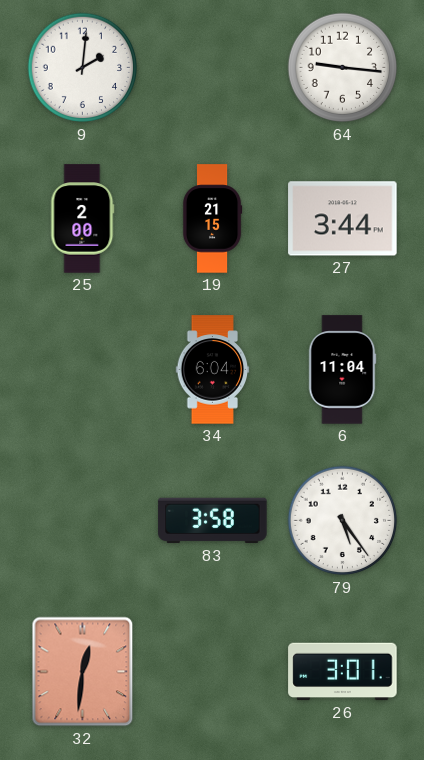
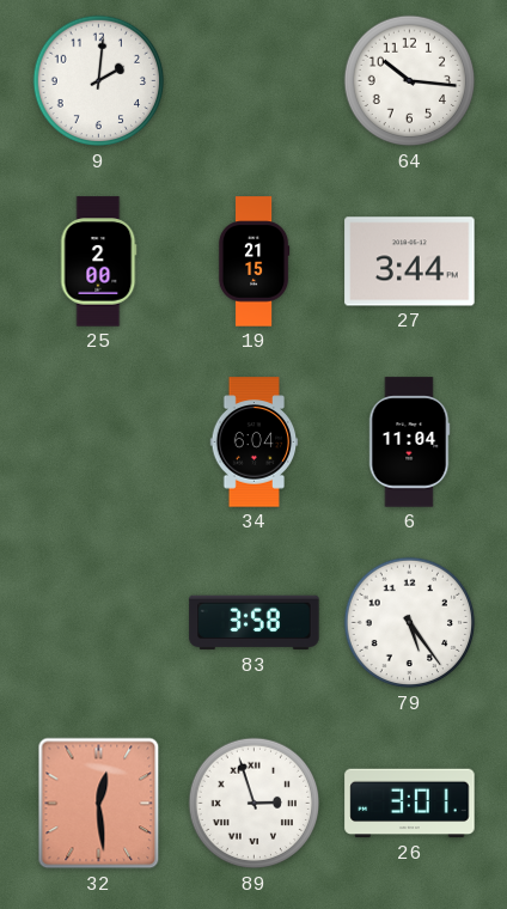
64: 9:16 -> 10:16
32: 12:31 -> 12:29
89: none -> 2:57
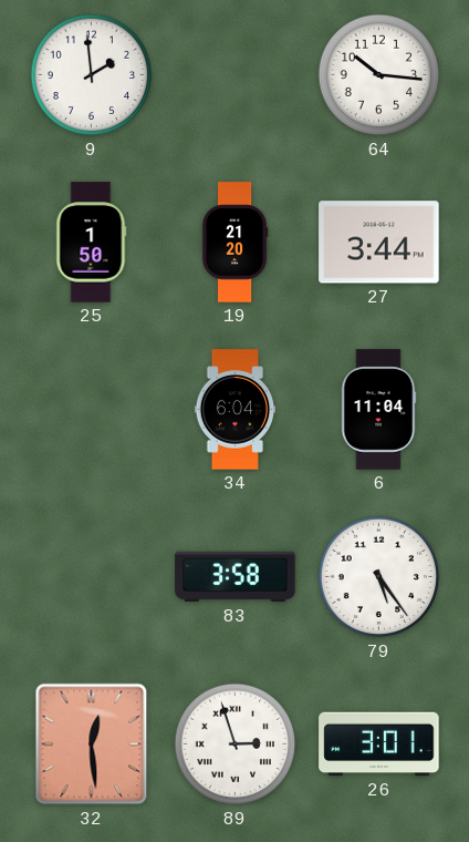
9: 2:01 -> 1:59
25: 2:00 -> 1:50
19: 21:15 -> 21:20
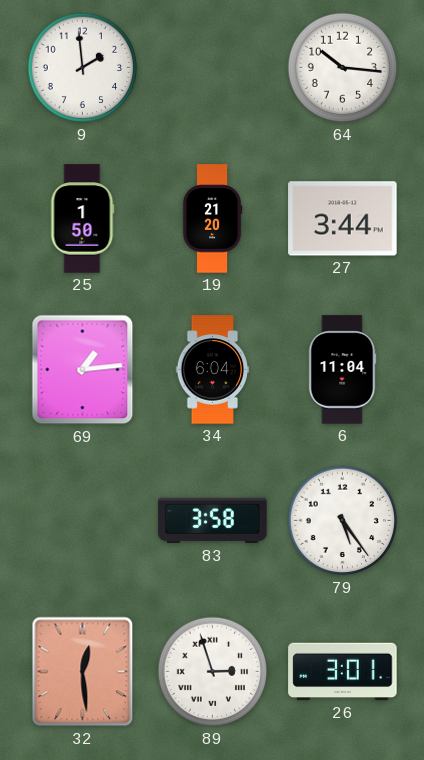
69: none -> 1:14
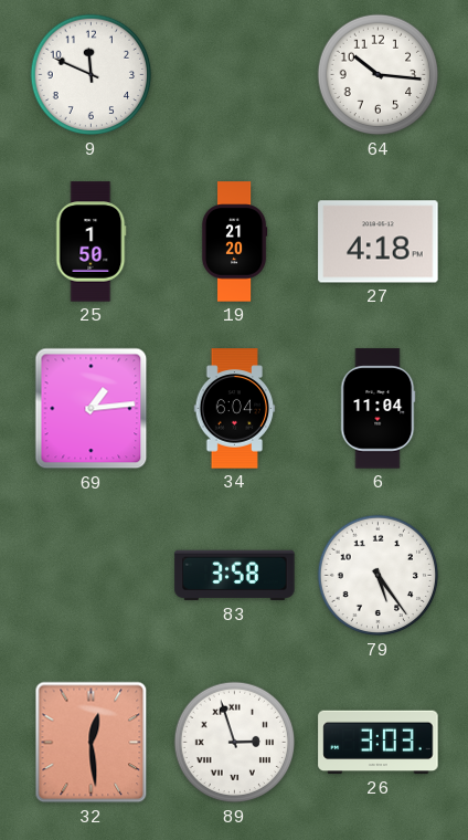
9: 1:59 -> 11:49
27: 3:44 -> 4:18
26: 3:01 -> 3:03
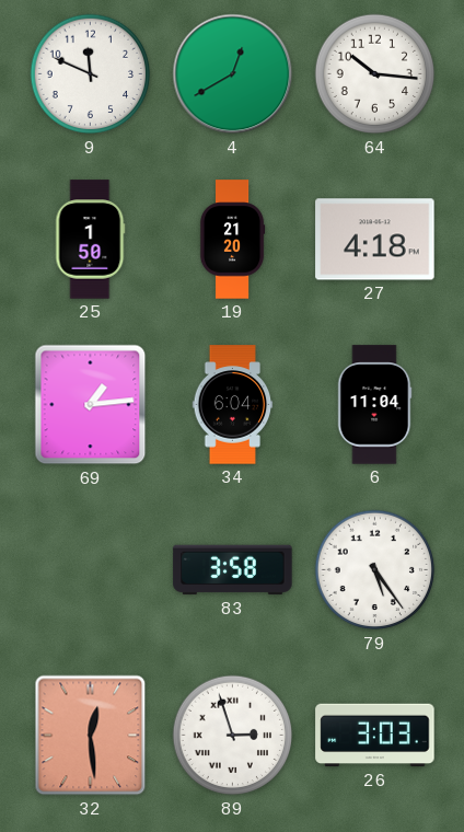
4: none -> 12:40
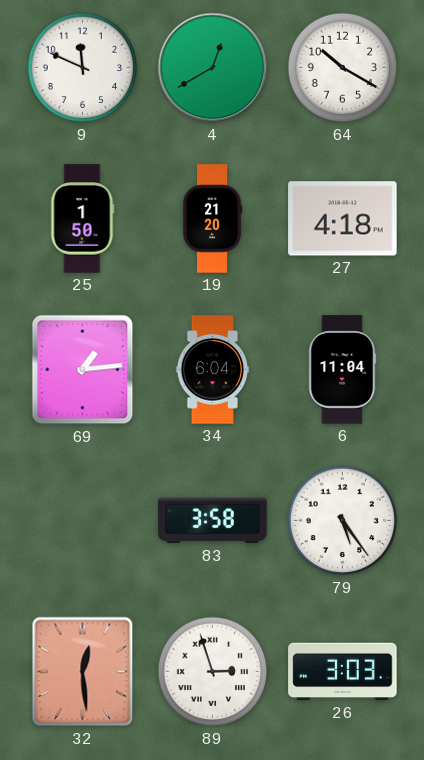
64: 10:16 -> 10:20
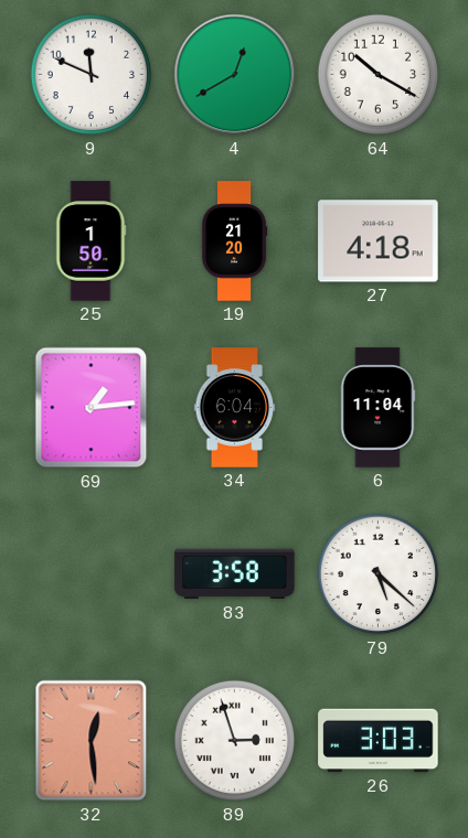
79: 5:24 -> 5:22
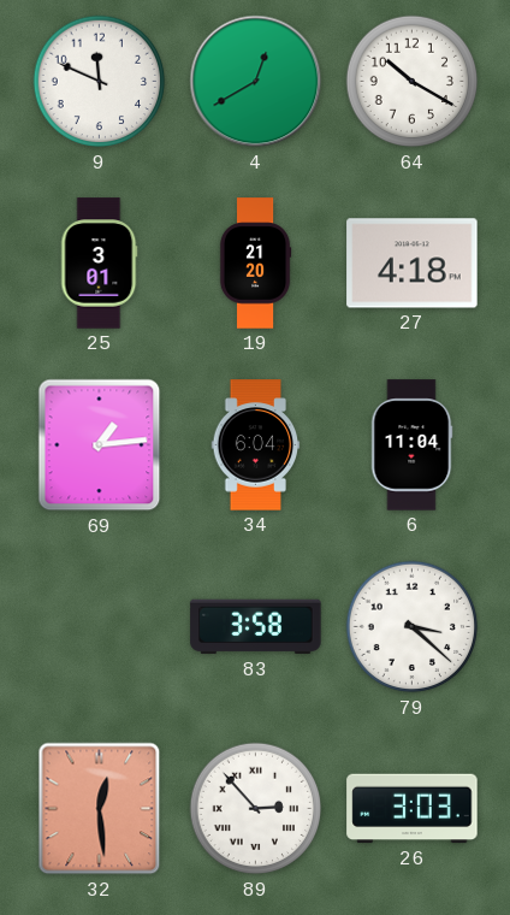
25: 1:50 -> 3:01
79: 5:22 -> 3:22
89: 2:57 -> 2:53
